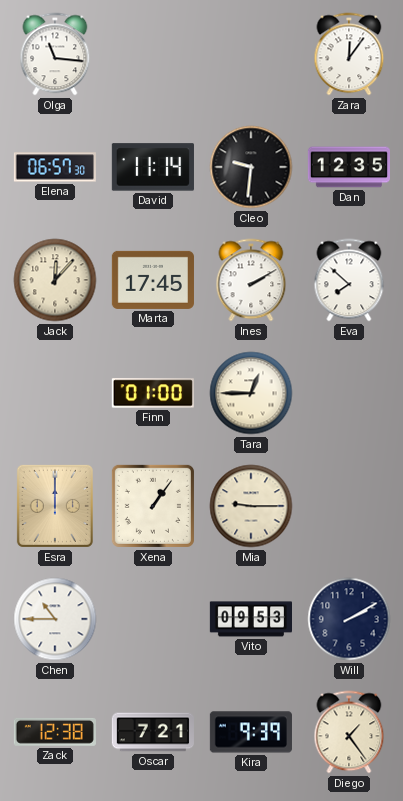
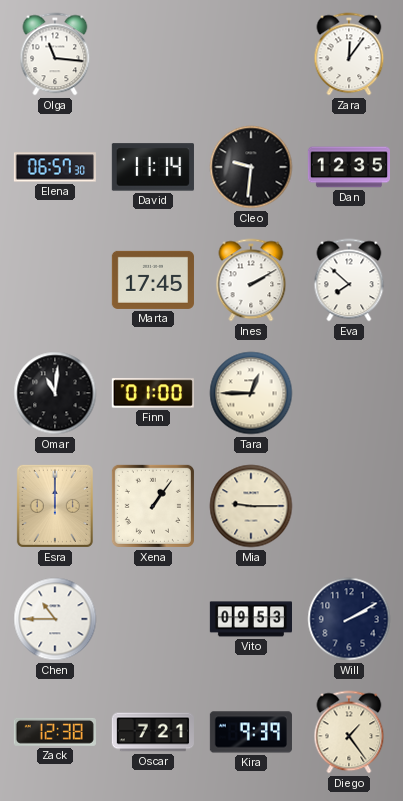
Jack: 12:07 -> none
Omar: none -> 11:01
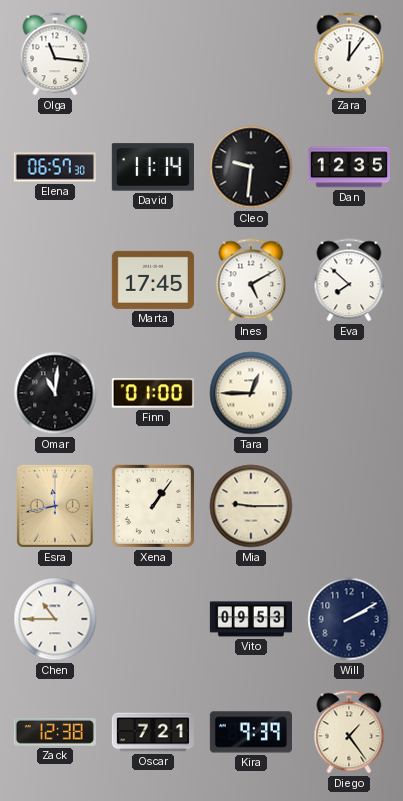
Ines: 2:10 -> 5:10
Esra: 12:00 -> 11:43
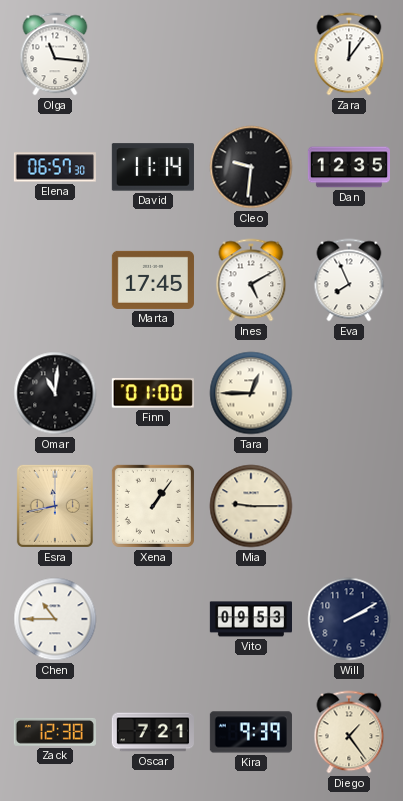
Eva: 7:52 -> 7:56
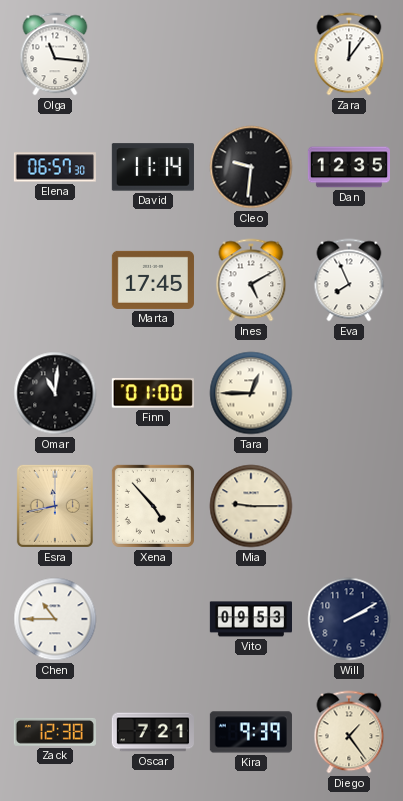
Xena: 1:06 -> 4:53
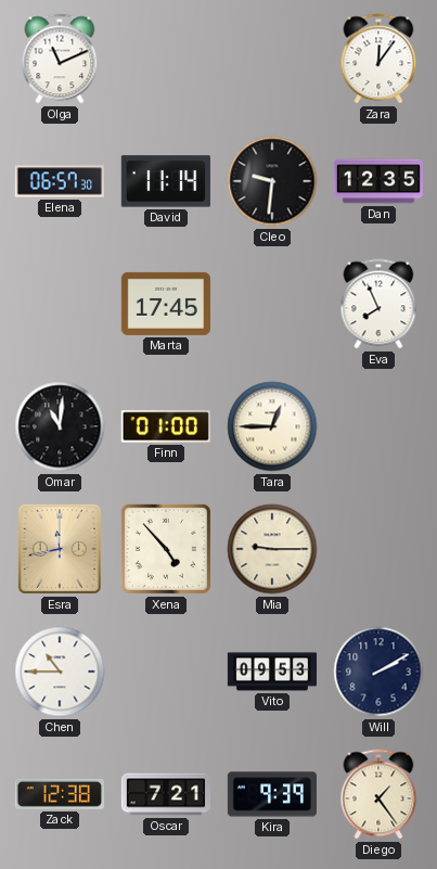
Olga: 11:16 -> 11:11
Ines: 5:10 -> none
